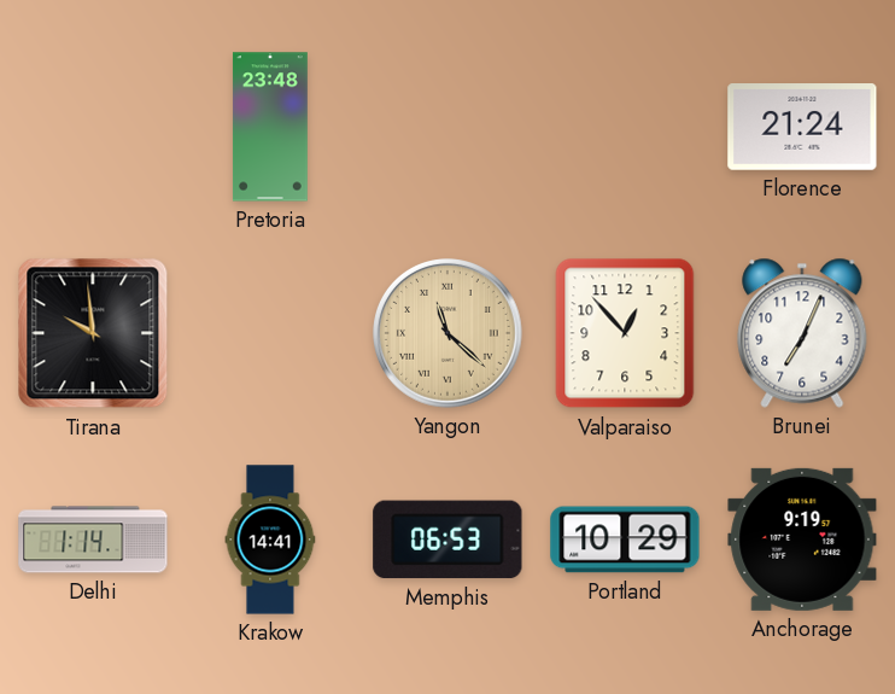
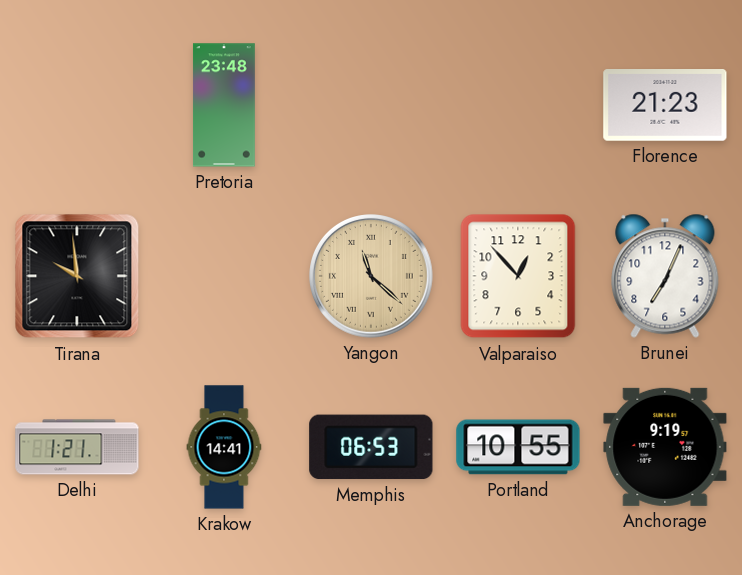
Florence: 21:24 -> 21:23
Delhi: 1:14 -> 1:21
Portland: 10:29 -> 10:55
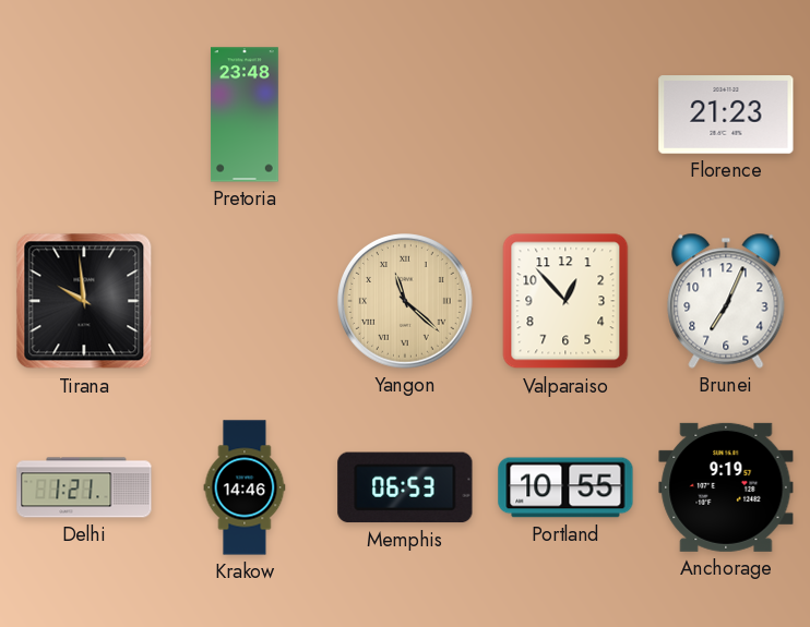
Krakow: 14:41 -> 14:46
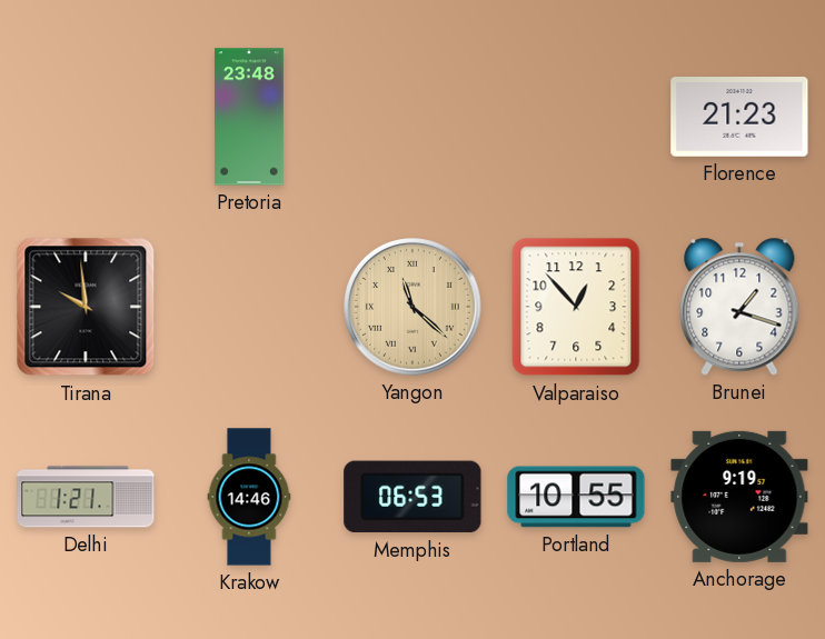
Brunei: 7:04 -> 1:18
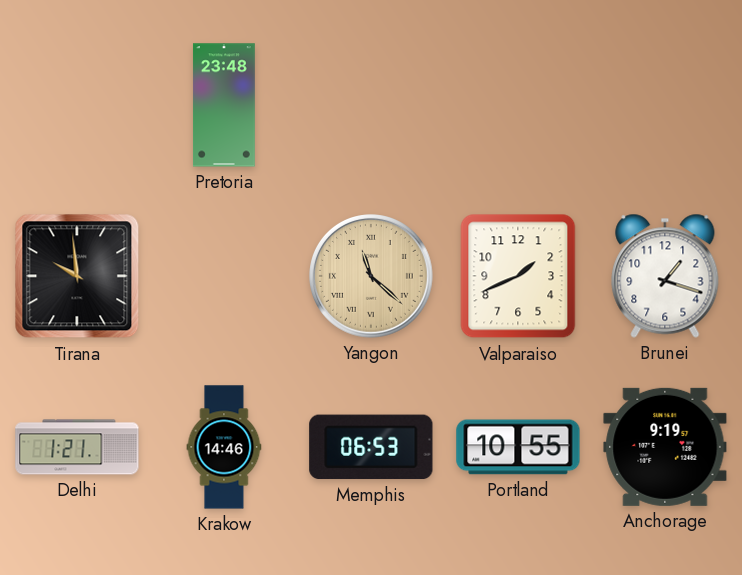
Florence: 21:23 -> none
Valparaiso: 12:53 -> 1:41
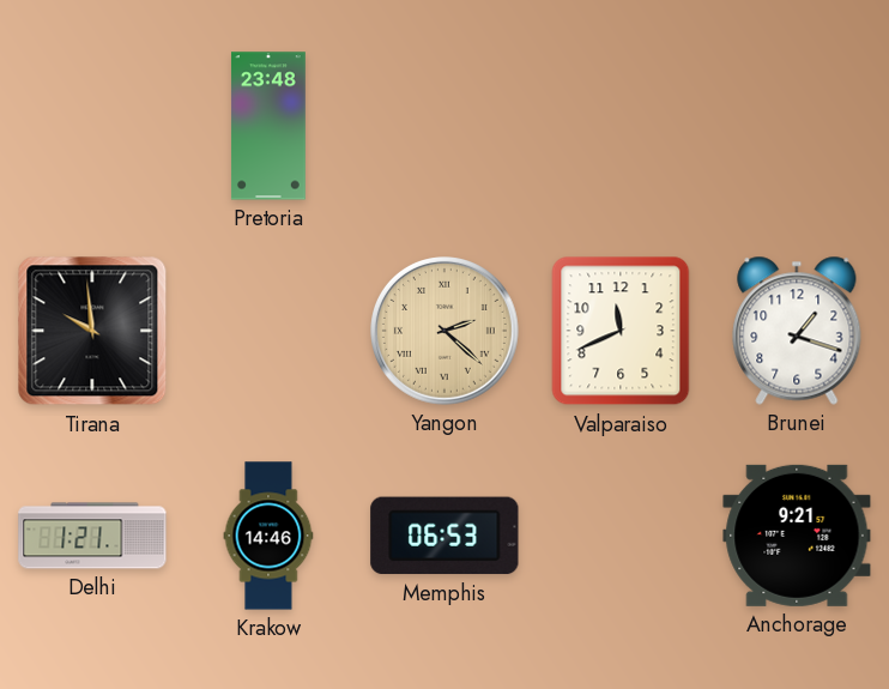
Yangon: 11:22 -> 2:22
Valparaiso: 1:41 -> 11:41
Portland: 10:55 -> none
Anchorage: 9:19 -> 9:21
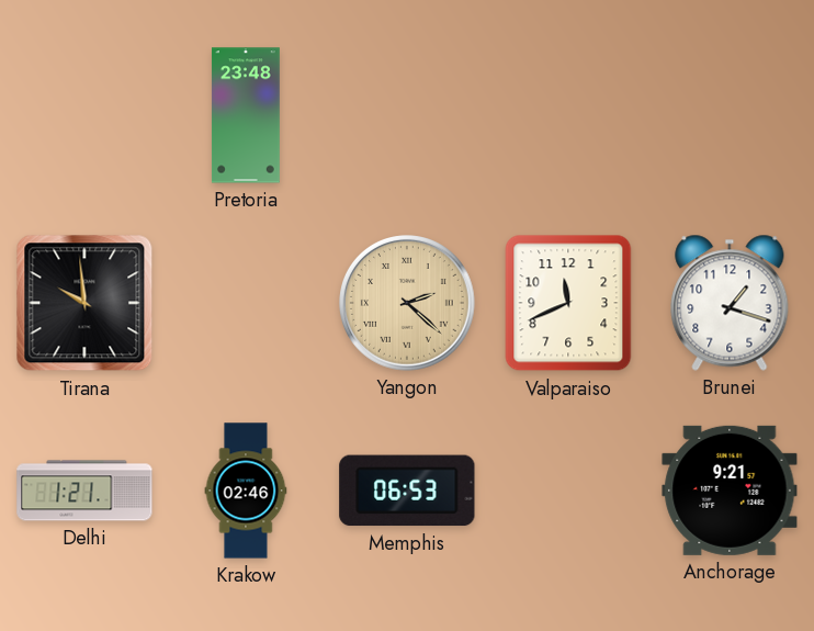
Krakow: 14:46 -> 02:46
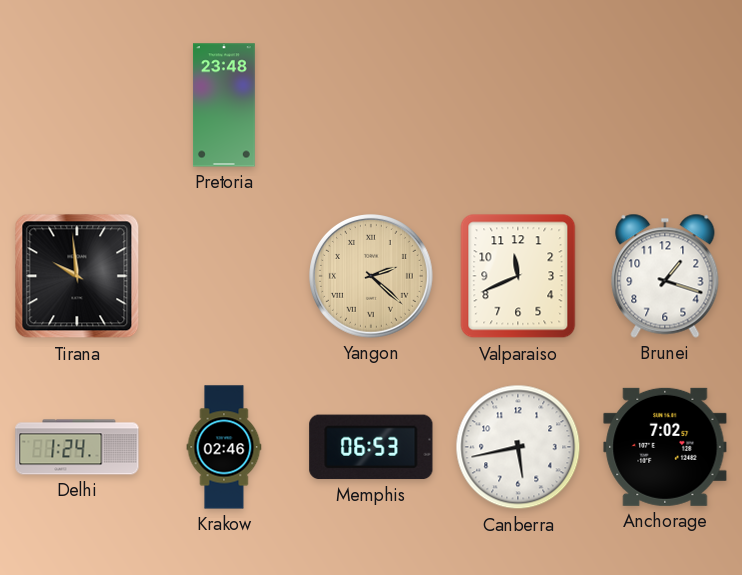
Delhi: 1:21 -> 1:24
Canberra: none -> 5:43
Anchorage: 9:21 -> 7:02
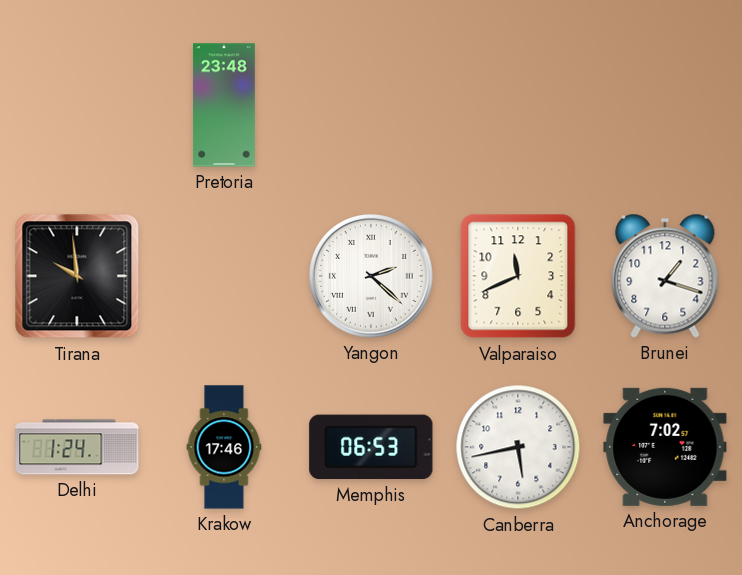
Yangon dial: champagne -> white
Krakow: 02:46 -> 17:46
